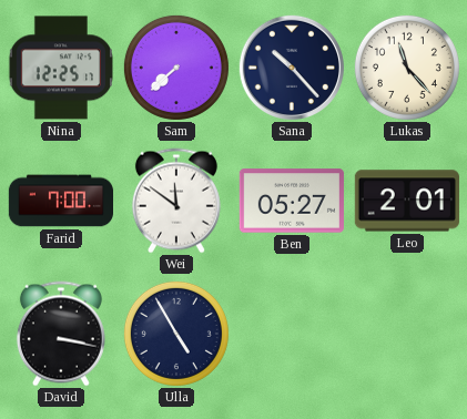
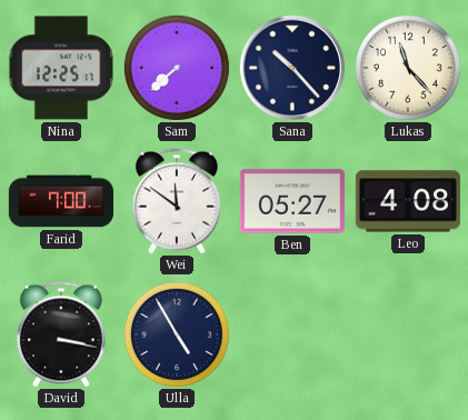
Leo: 2:01 -> 4:08
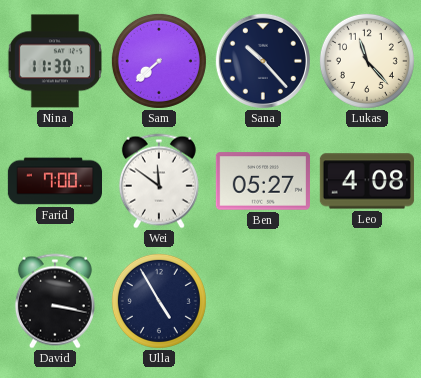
Nina: 12:25 -> 11:30
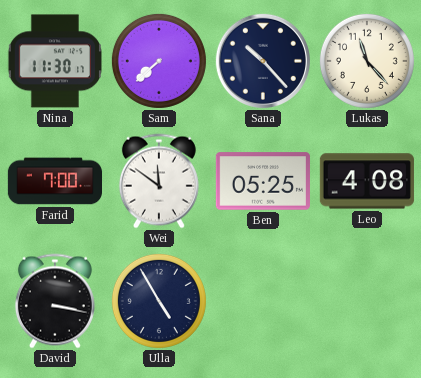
Ben: 05:27 -> 05:25
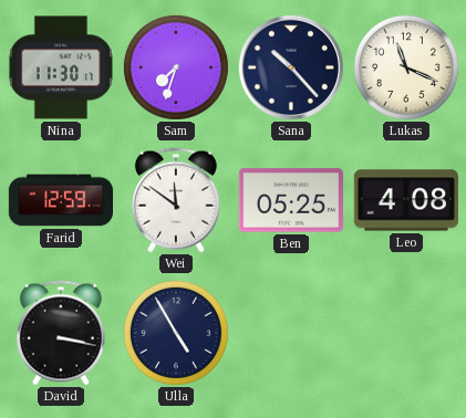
Sam: 7:38 -> 7:33
Lukas: 11:23 -> 11:19
Farid: 7:00 -> 12:59
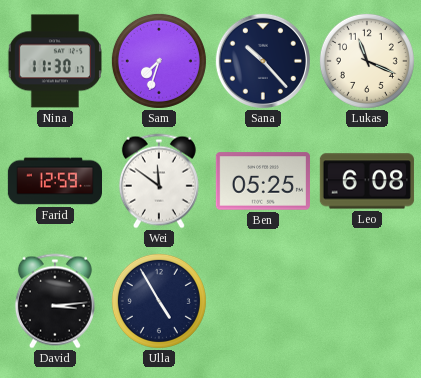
Leo: 4:08 -> 6:08
David: 3:17 -> 3:14
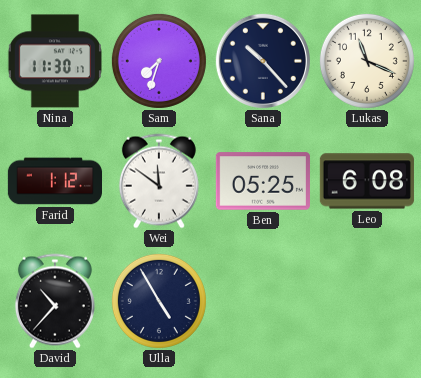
Farid: 12:59 -> 1:12
David: 3:14 -> 10:37
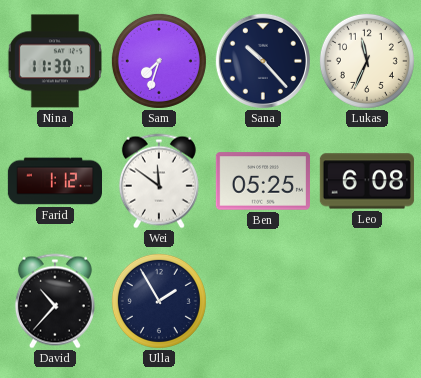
Lukas: 11:19 -> 11:34
Ulla: 4:55 -> 1:55
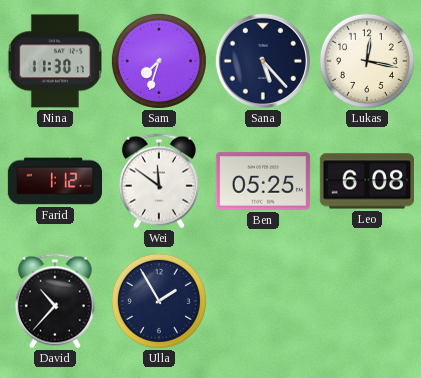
Sana: 10:23 -> 5:23
Lukas: 11:34 -> 12:17
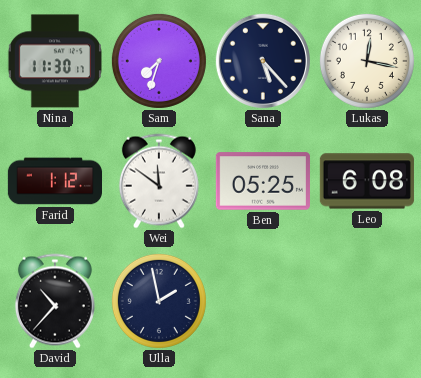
Ulla: 1:55 -> 1:58
